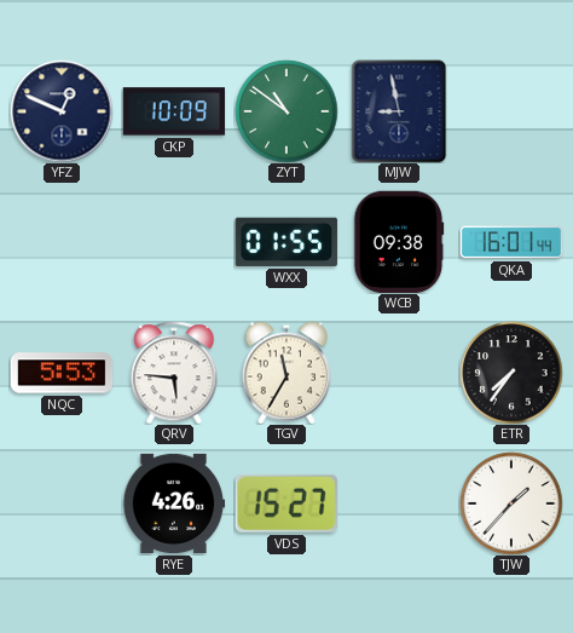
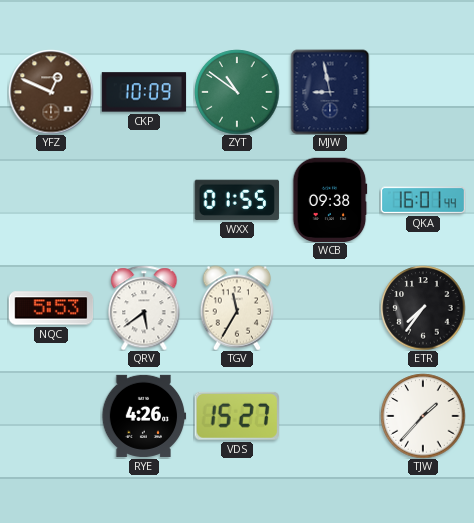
YFZ dial: navy -> brown
QRV: 5:46 -> 5:39
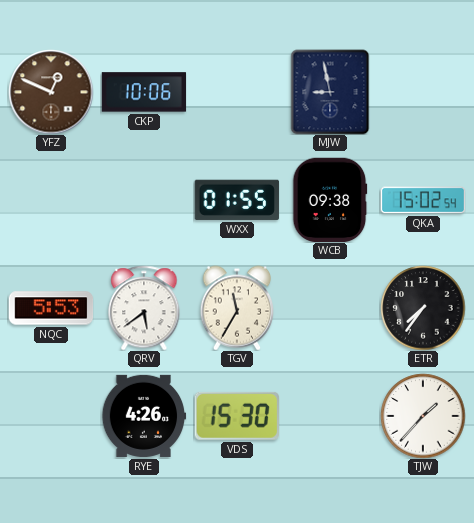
CKP: 10:09 -> 10:06
ZYT: 10:51 -> none
QKA: 16:01 -> 15:02
VDS: 15:27 -> 15:30
